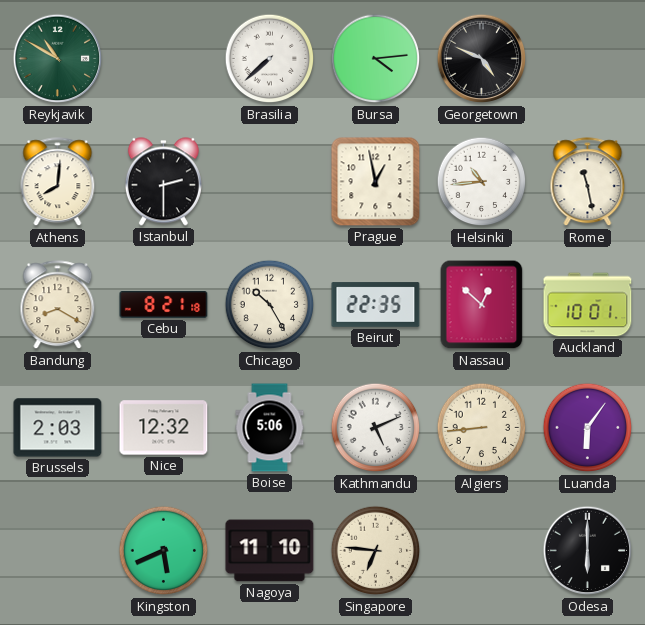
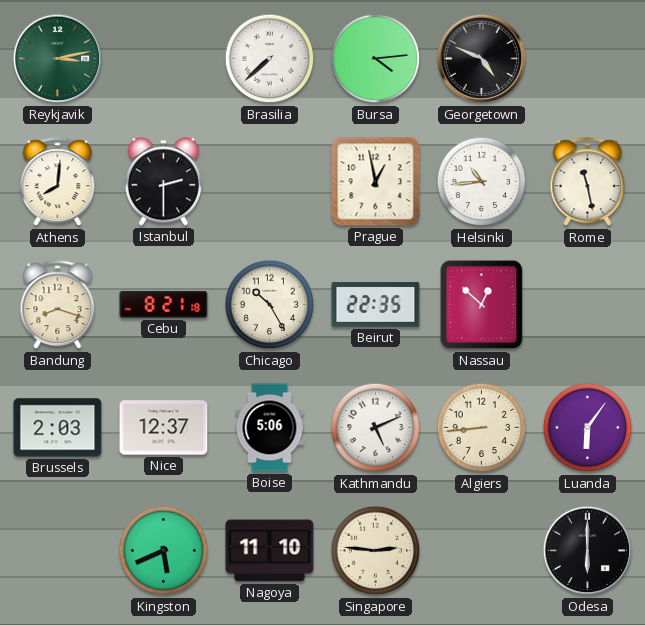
Reykjavik: 10:50 -> 3:13
Bandung: 8:20 -> 8:18
Auckland: 10:01 -> none
Nice: 12:32 -> 12:37
Singapore: 6:46 -> 2:46
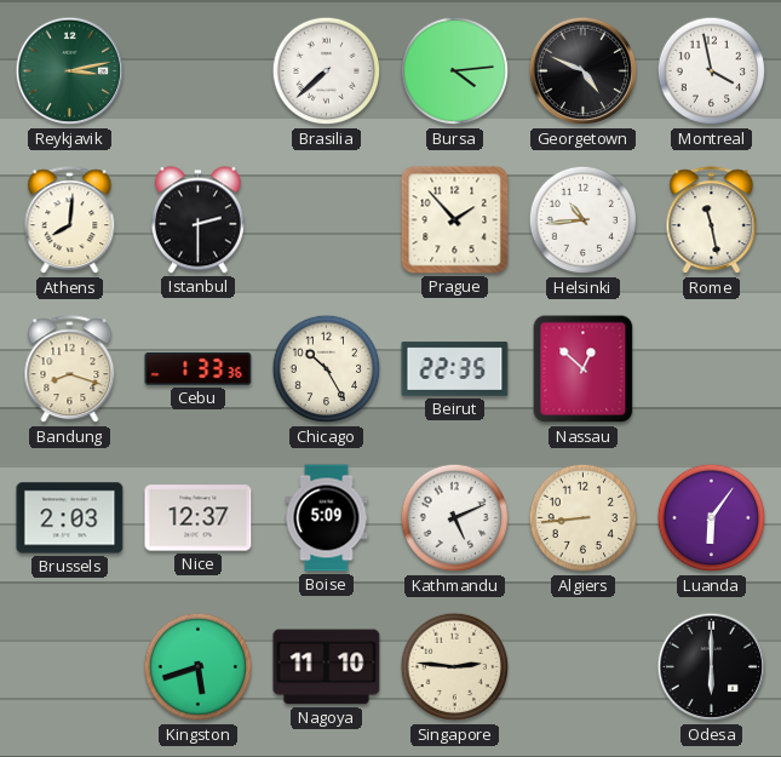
Montreal: none -> 3:58
Prague: 12:58 -> 1:53
Cebu: 8:21 -> 1:33
Boise: 5:06 -> 5:09
Kingston: 5:41 -> 5:42
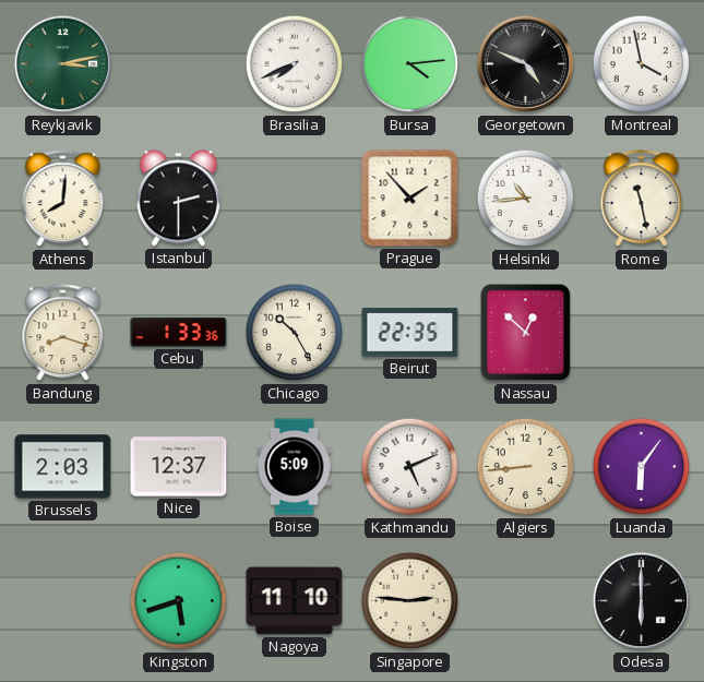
Brasilia: 7:38 -> 7:41
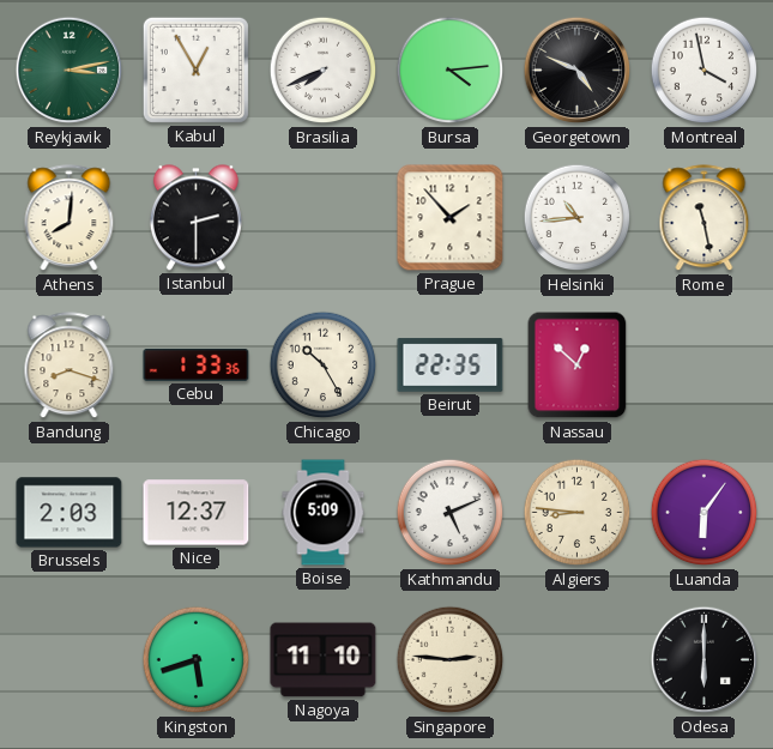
Kabul: none -> 12:55
Algiers: 8:44 -> 8:46
